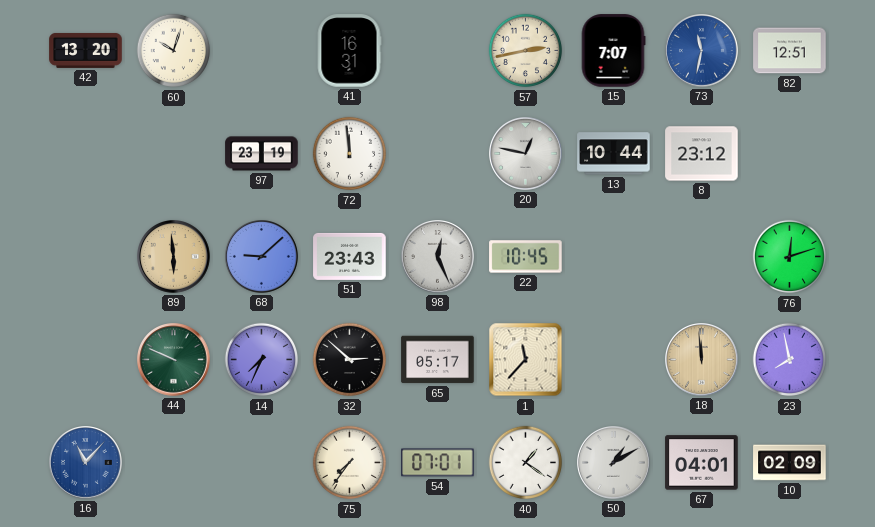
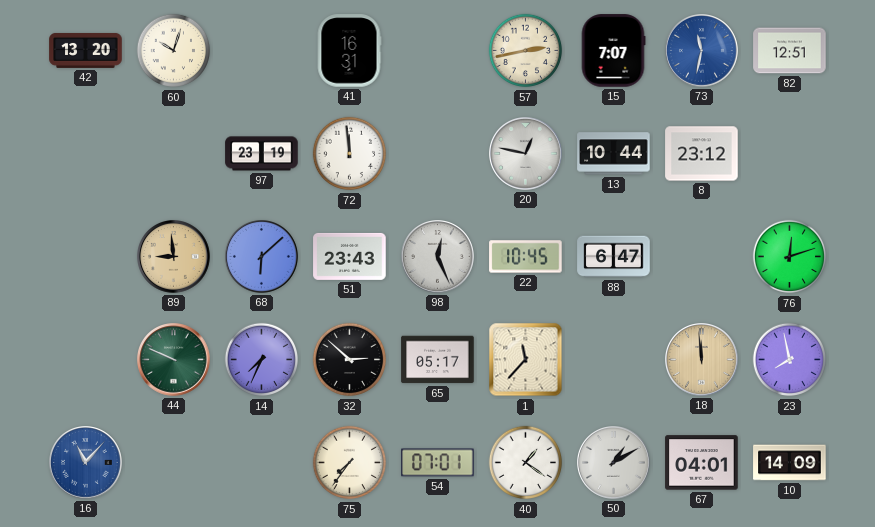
89: 5:59 -> 8:59
68: 9:08 -> 6:08
88: none -> 6:47
10: 02:09 -> 14:09
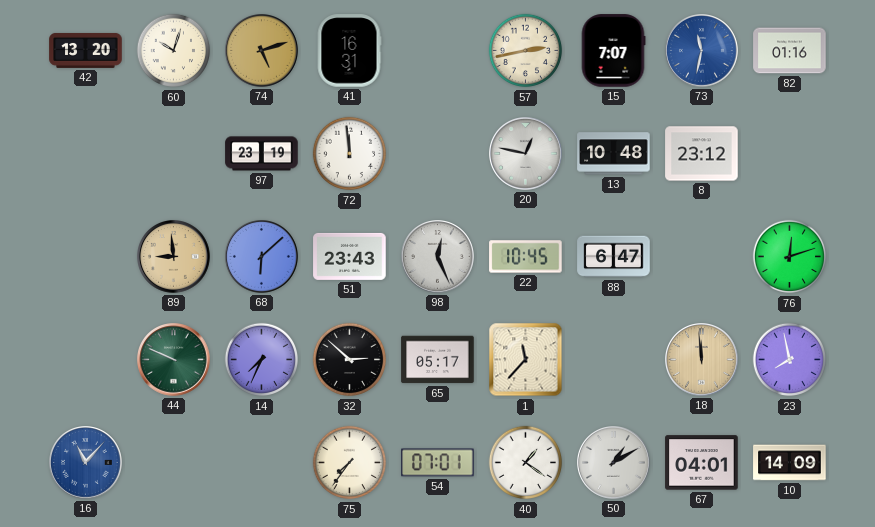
74: none -> 5:12
82: 12:51 -> 01:16
13: 10:44 -> 10:48
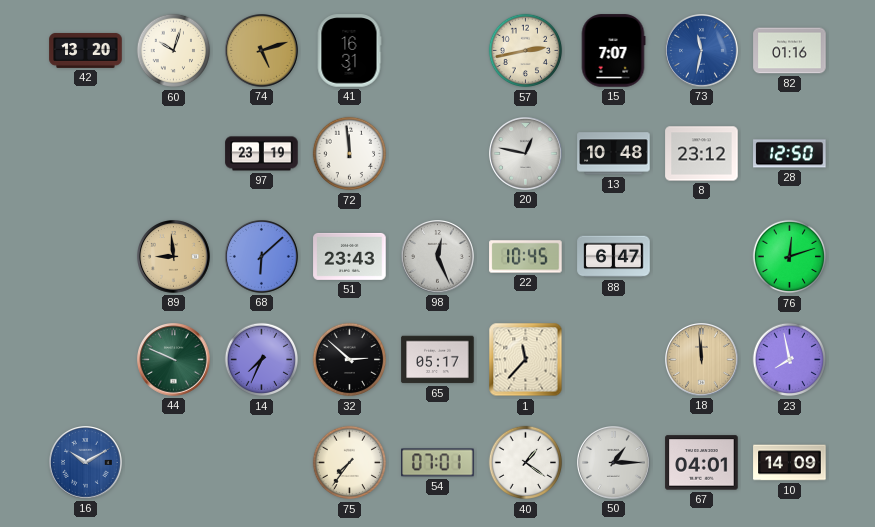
28: none -> 12:50
16: 11:07 -> 10:10
50: 1:10 -> 1:15
